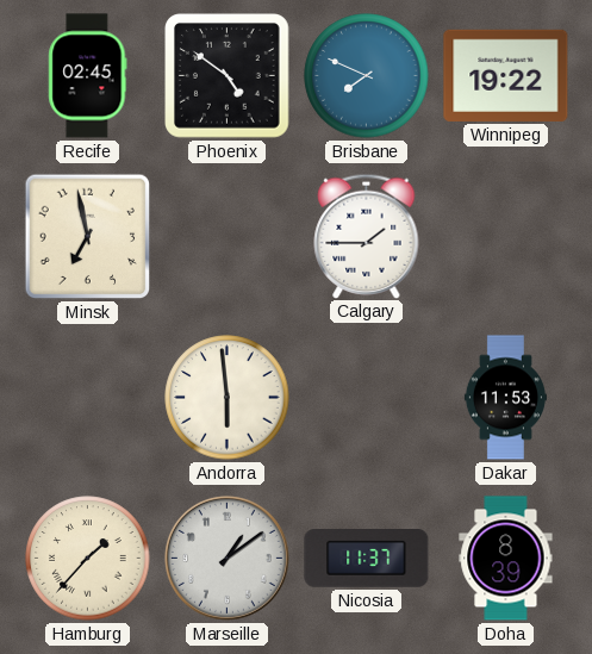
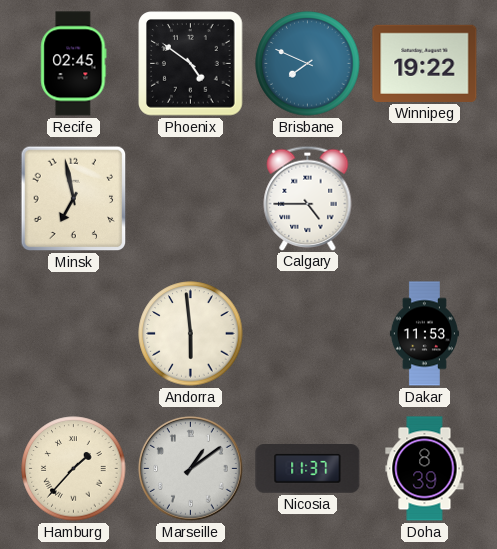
Calgary: 1:45 -> 4:45
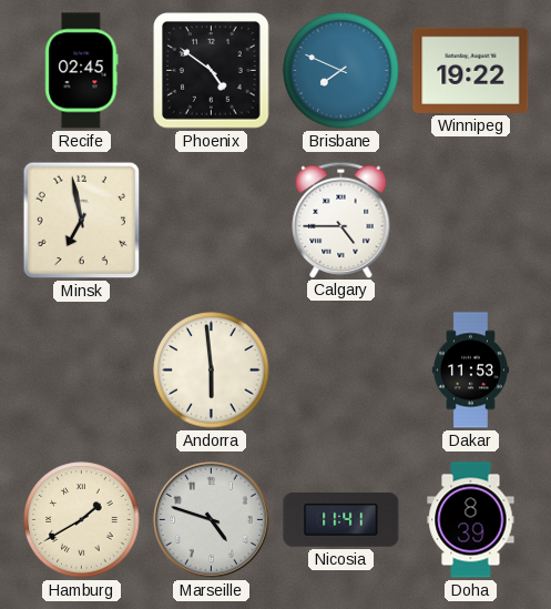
Hamburg: 1:37 -> 1:40
Marseille: 1:09 -> 4:48
Nicosia: 11:37 -> 11:41
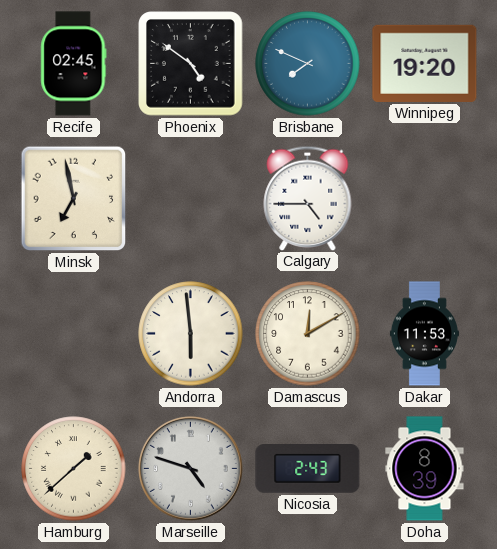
Winnipeg: 19:22 -> 19:20
Damascus: none -> 12:10
Hamburg: 1:40 -> 1:38
Nicosia: 11:41 -> 2:43
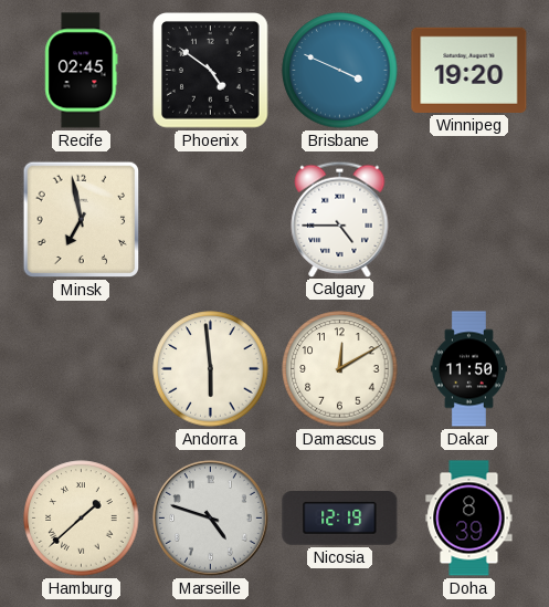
Brisbane: 7:49 -> 3:49
Dakar: 11:53 -> 11:50
Nicosia: 2:43 -> 12:19
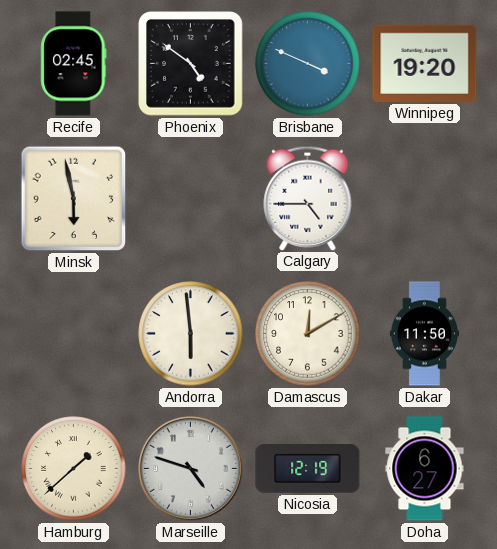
Minsk: 6:58 -> 5:58
Doha: 8:39 -> 6:27
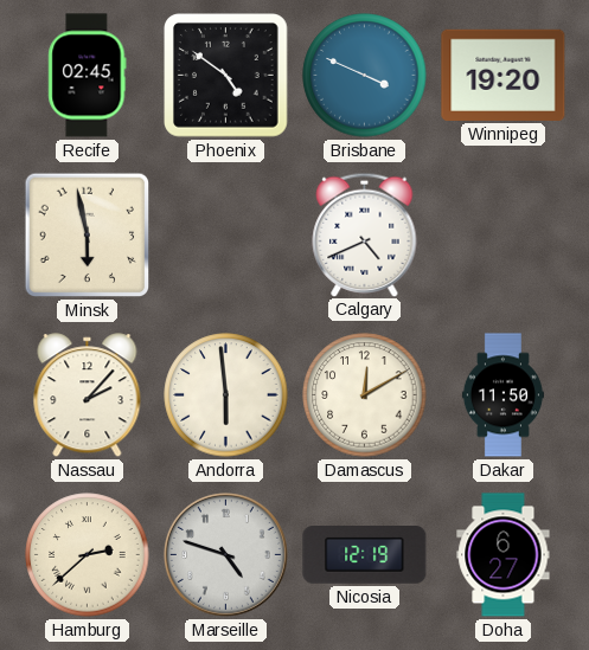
Calgary: 4:45 -> 4:41
Nassau: none -> 2:07
Hamburg: 1:38 -> 2:38
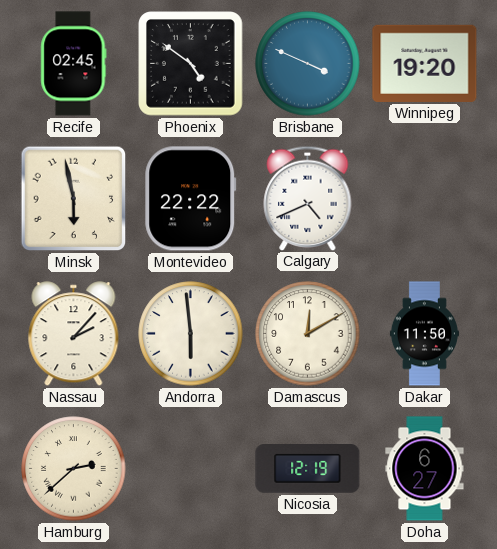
Montevideo: none -> 22:22
Marseille: 4:48 -> none
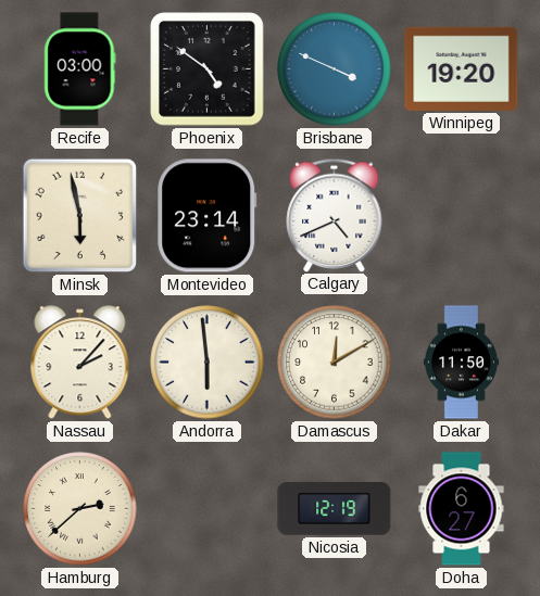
Recife: 02:45 -> 03:00
Montevideo: 22:22 -> 23:14
